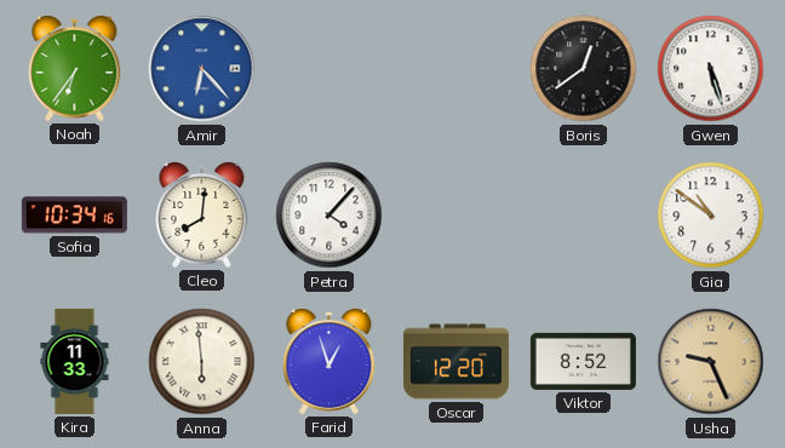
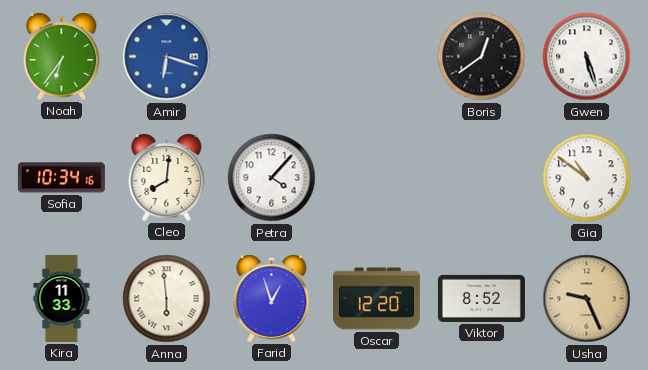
Amir: 6:23 -> 6:18
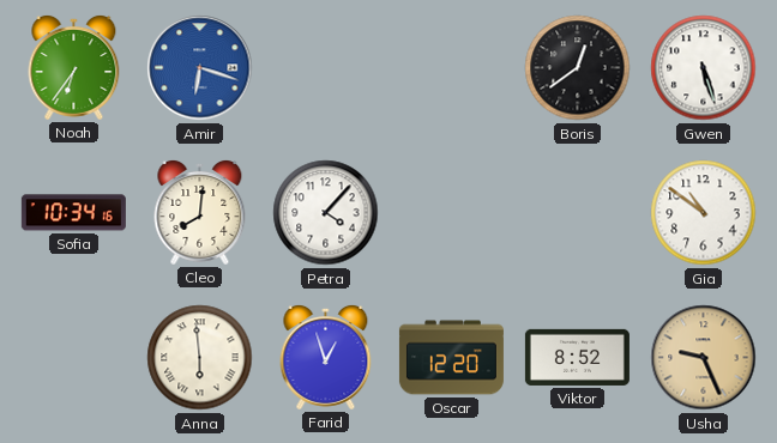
Kira: 11:33 -> none
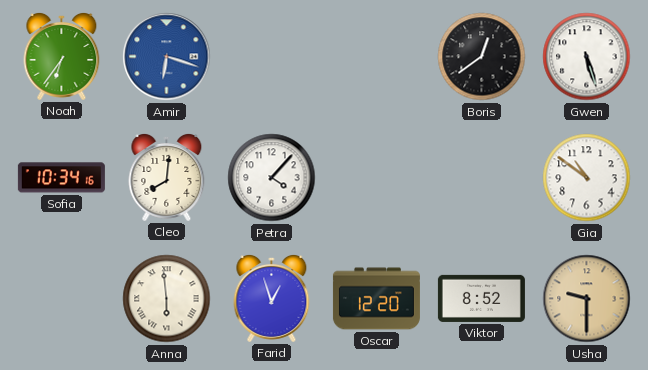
Usha: 9:26 -> 9:30
